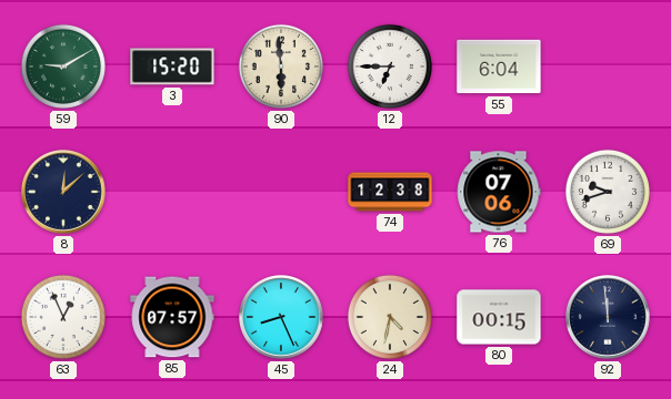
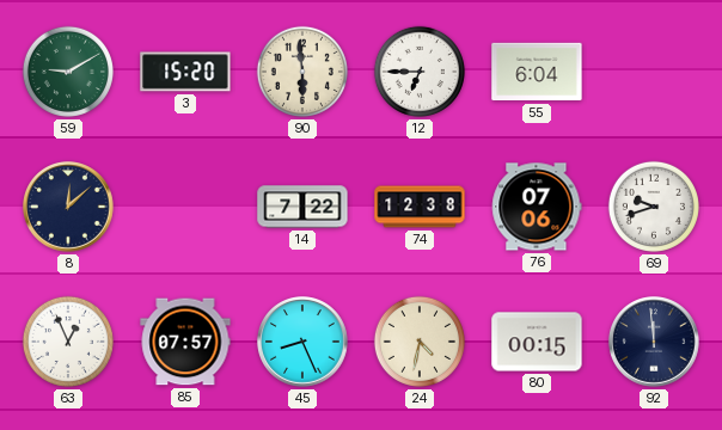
14: none -> 7:22
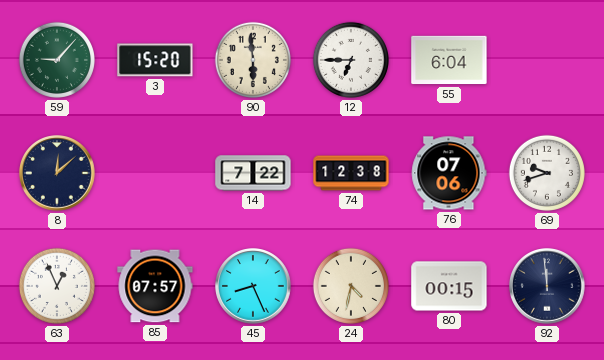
59: 9:10 -> 9:07
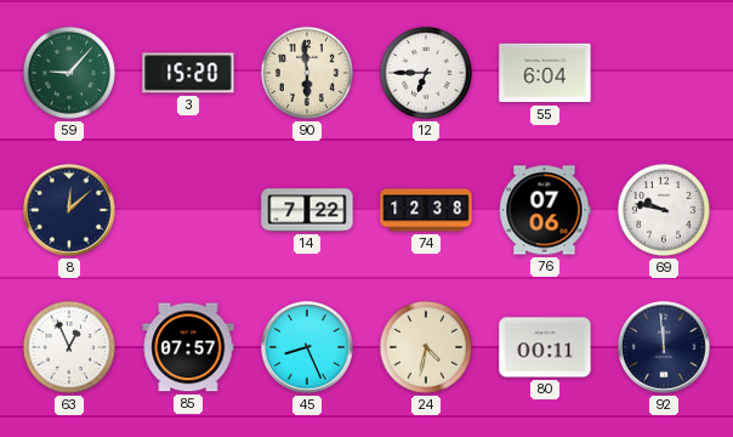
69: 9:42 -> 9:47
80: 00:15 -> 00:11
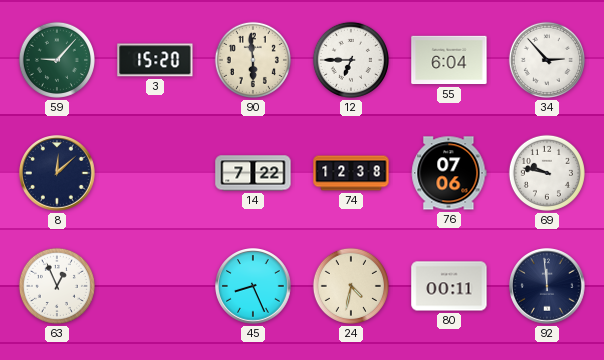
34: none -> 2:53
85: 07:57 -> none
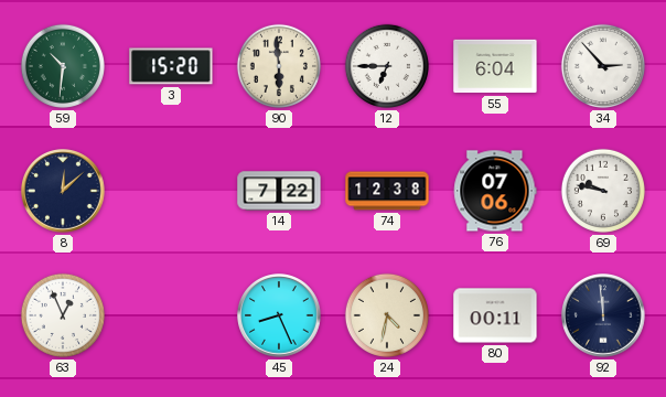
59: 9:07 -> 10:31
